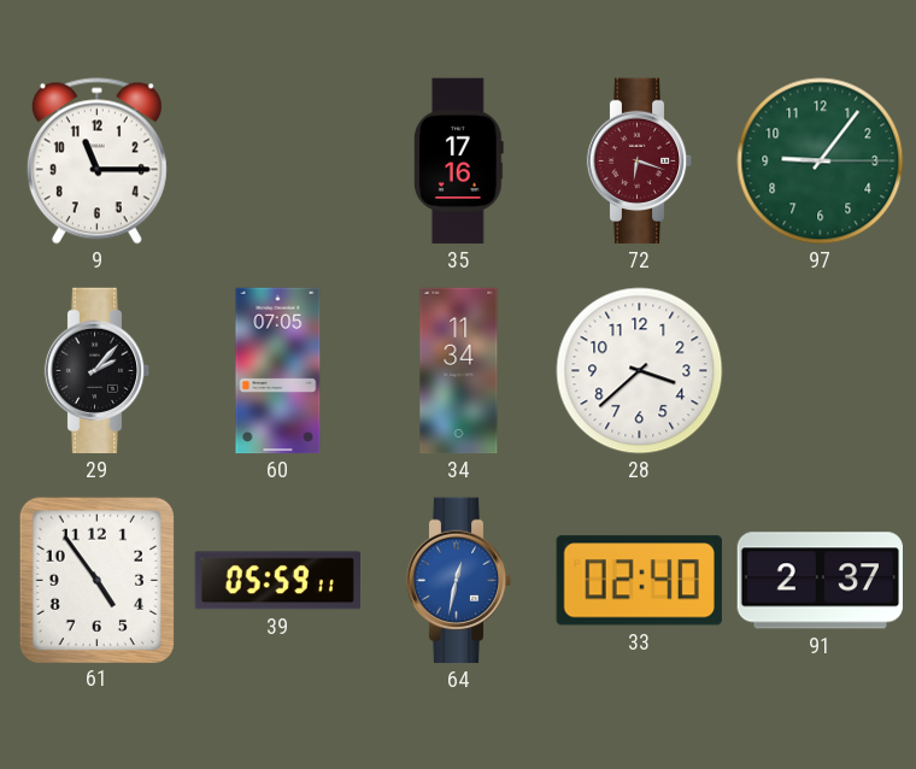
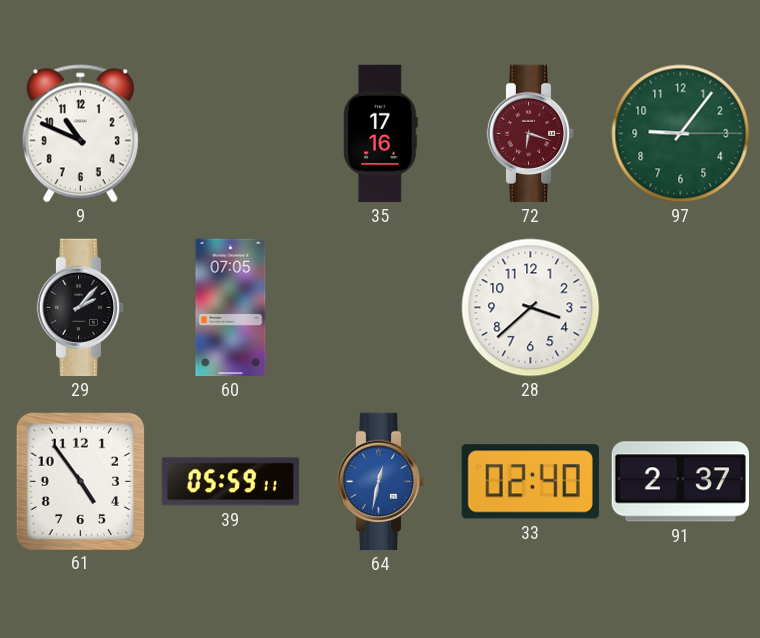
9: 11:15 -> 10:49
34: 11:34 -> none
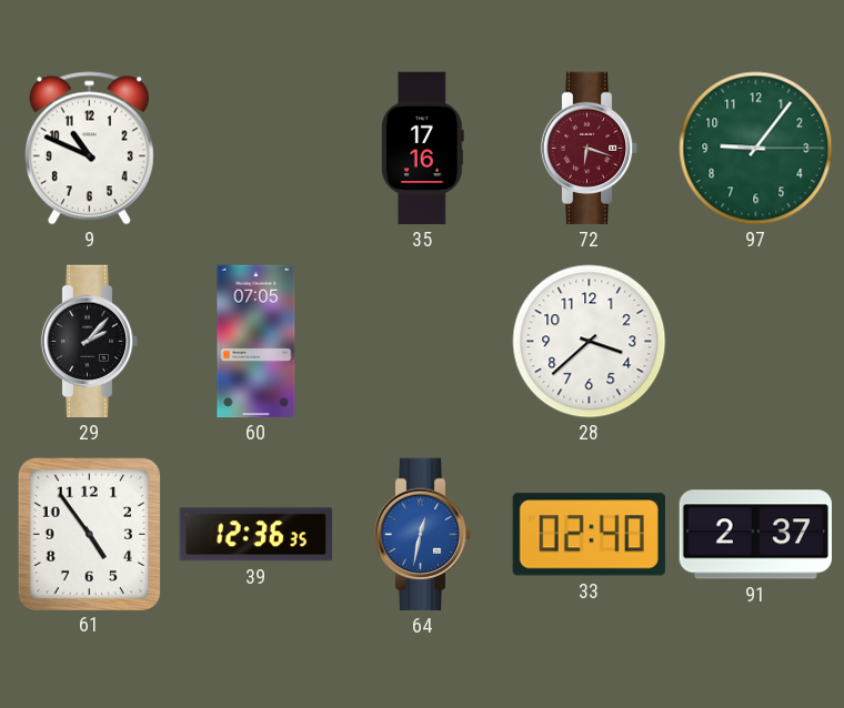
39: 05:59 -> 12:36
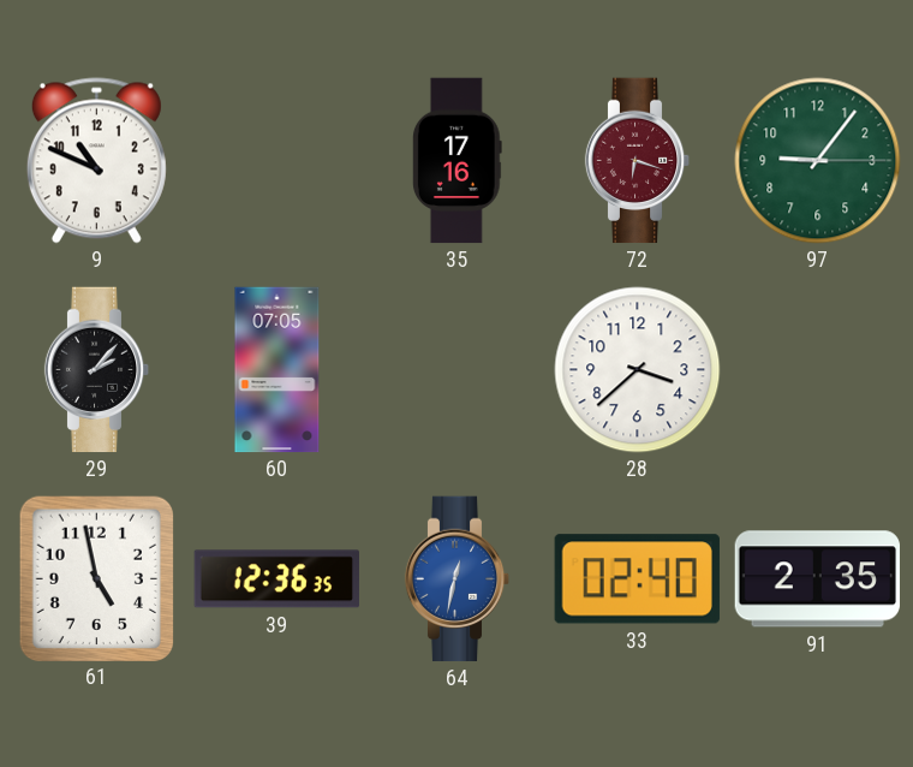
61: 4:54 -> 4:58
91: 2:37 -> 2:35
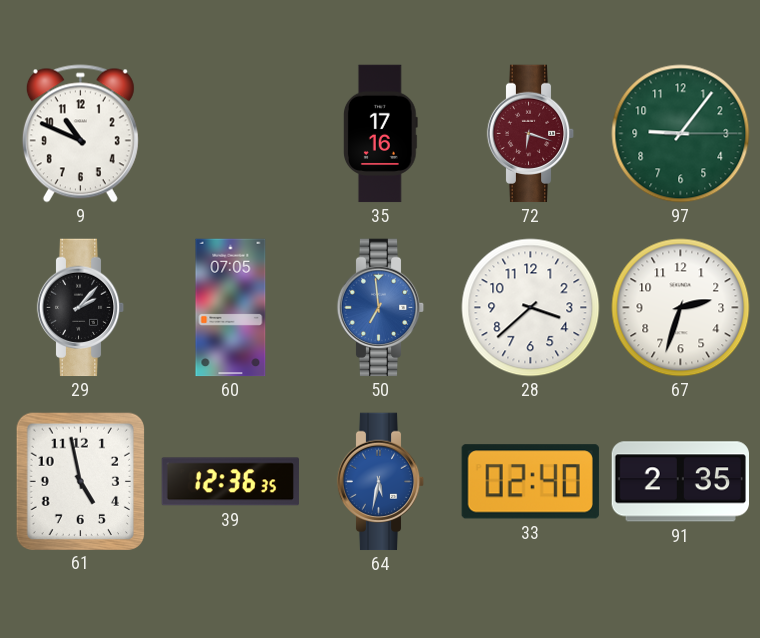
50: none -> 6:59
67: none -> 2:33
64: 12:32 -> 5:32
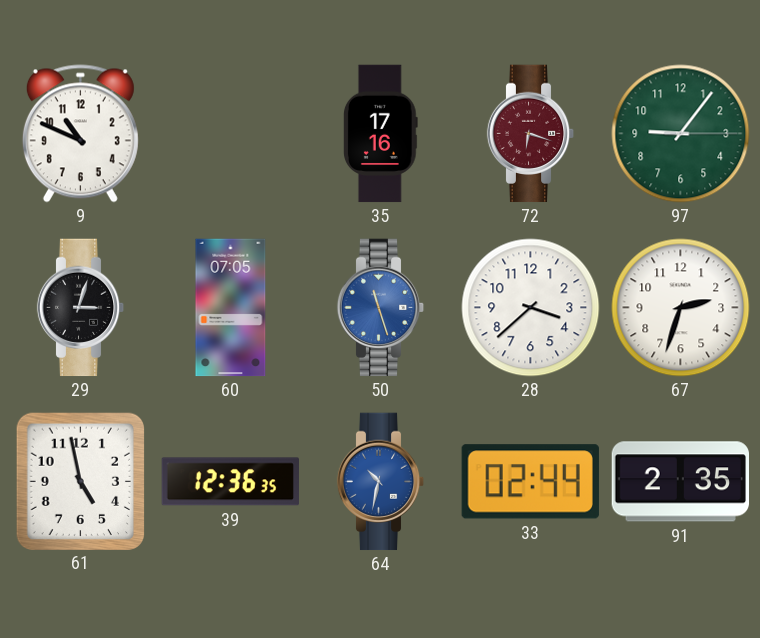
29: 2:07 -> 3:03
50: 6:59 -> 11:27
64: 5:32 -> 10:32
33: 02:40 -> 02:44
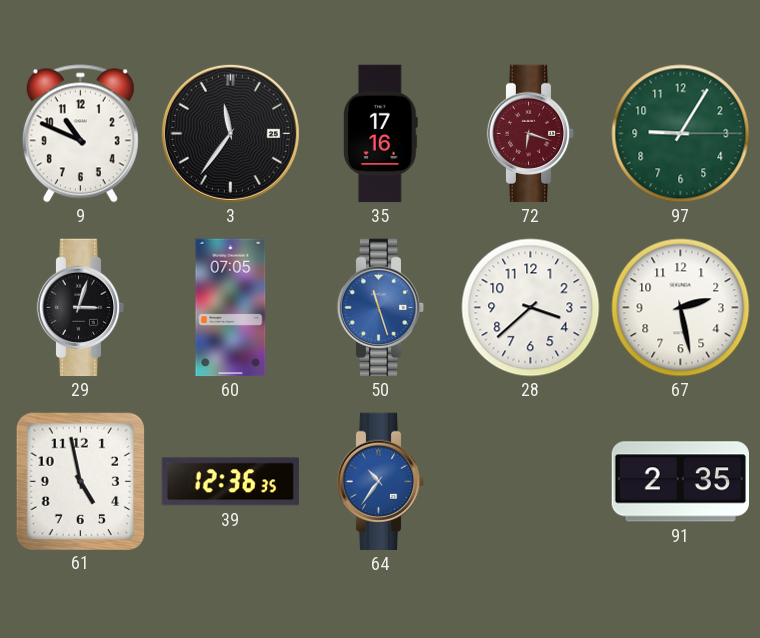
3: none -> 11:36
97: 9:06 -> 9:05
67: 2:33 -> 2:28
64: 10:32 -> 10:36
33: 02:44 -> none
